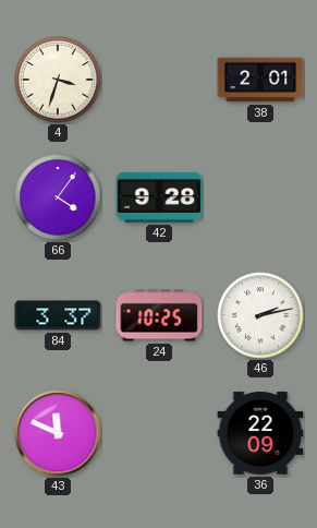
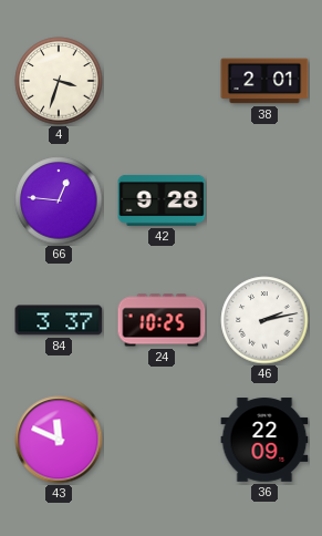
66: 4:06 -> 12:46
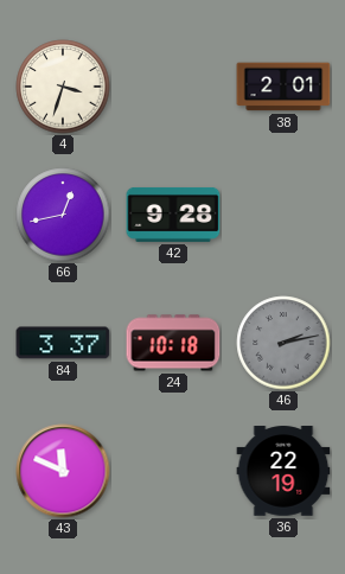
66: 12:46 -> 12:43
24: 10:25 -> 10:18
46 dial: white -> grey
36: 22:09 -> 22:19
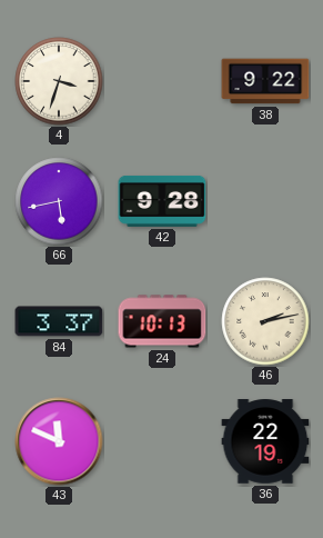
38: 2:01 -> 9:22
66: 12:43 -> 5:43
24: 10:18 -> 10:13
46 dial: grey -> cream
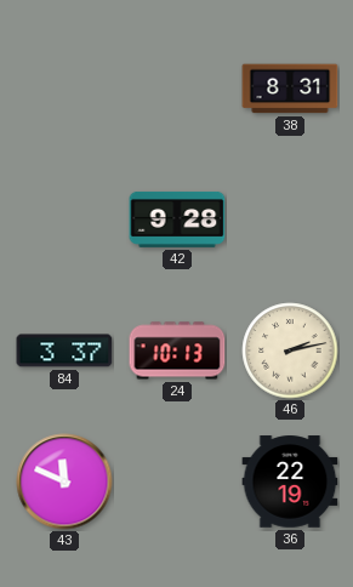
4: 3:33 -> none
38: 9:22 -> 8:31
66: 5:43 -> none
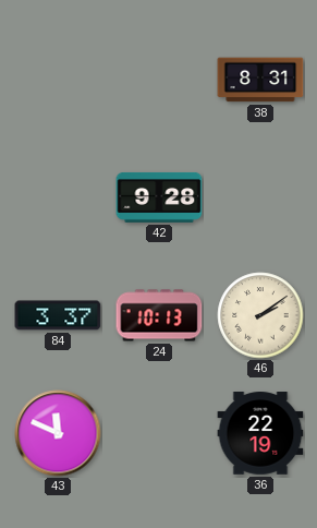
46: 2:13 -> 2:09
